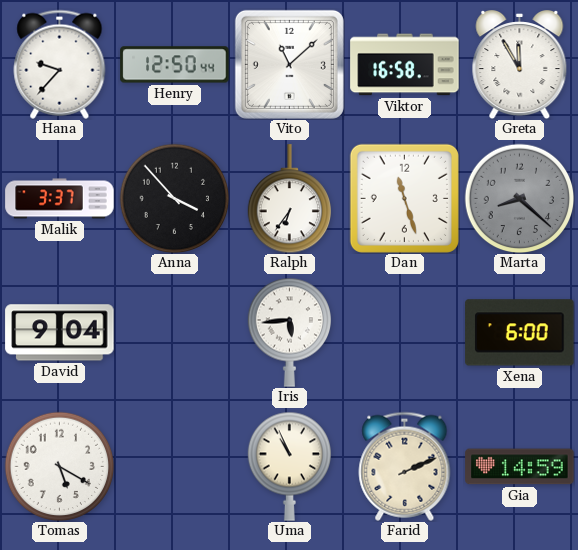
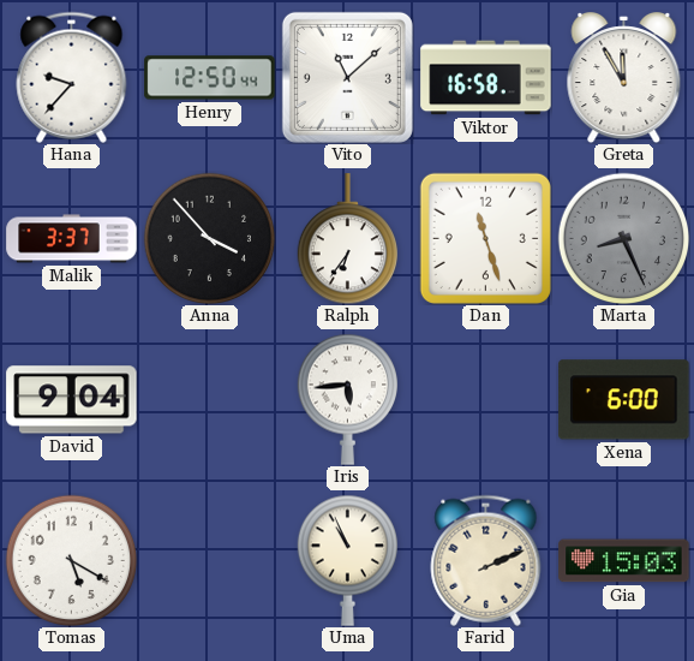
Marta: 8:22 -> 8:26
Gia: 14:59 -> 15:03
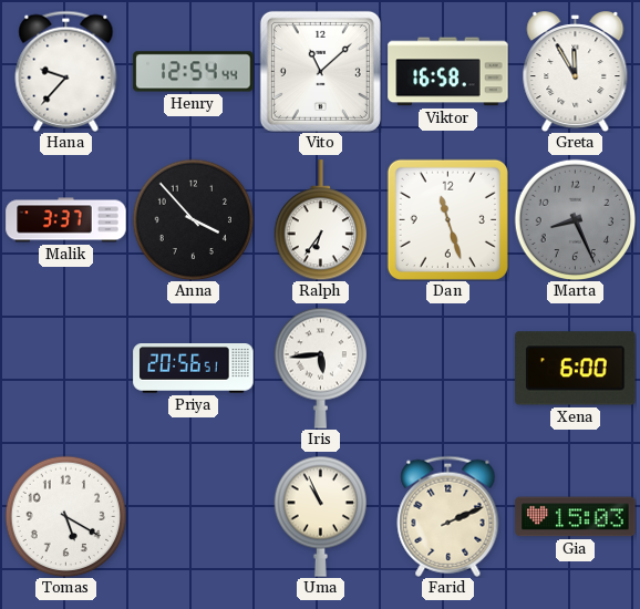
Henry: 12:50 -> 12:54
David: 9:04 -> none
Priya: none -> 20:56
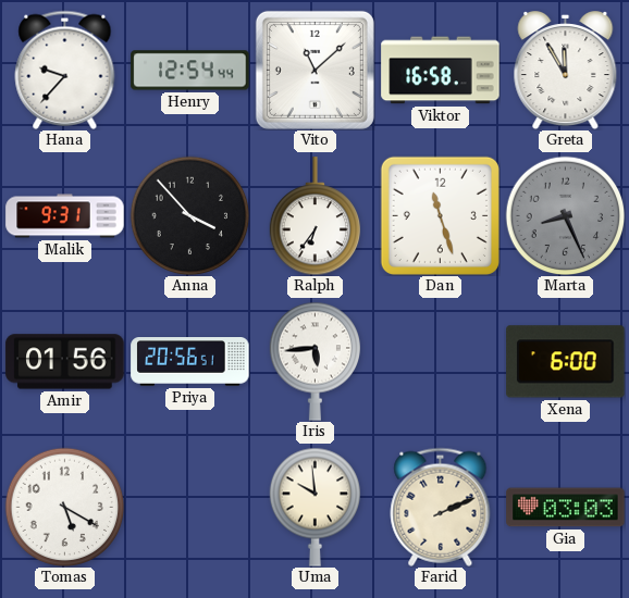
Malik: 3:37 -> 9:31
Amir: none -> 01:56
Uma: 10:56 -> 9:59
Gia: 15:03 -> 03:03
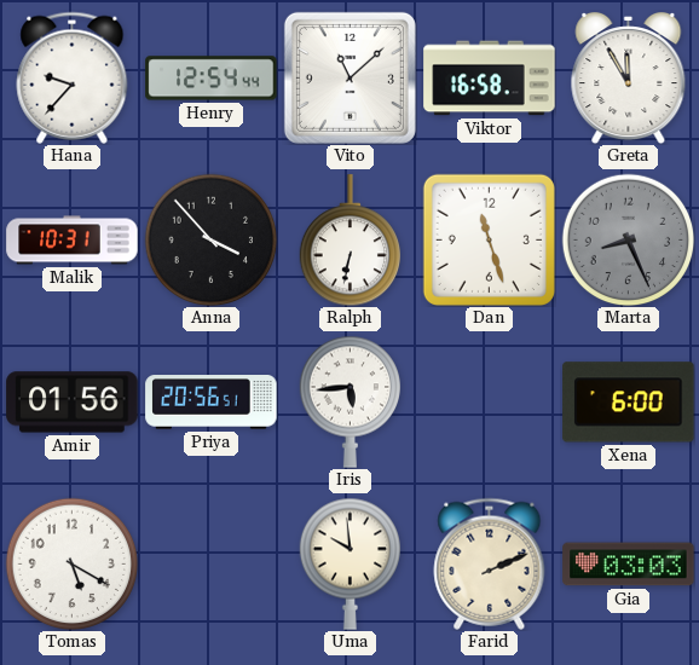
Malik: 9:31 -> 10:31
Ralph: 6:36 -> 6:32
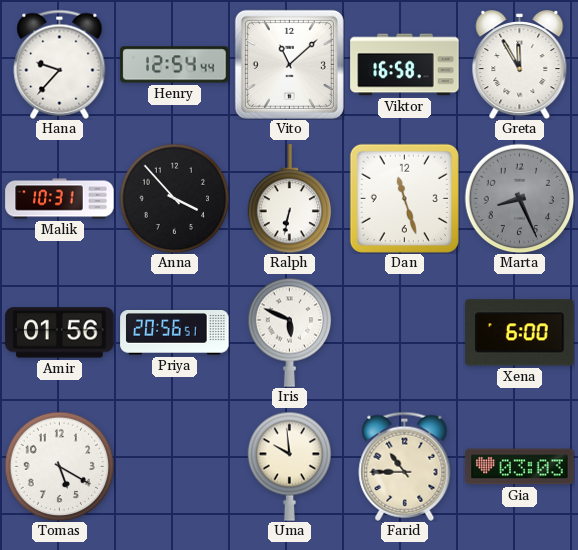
Iris: 5:44 -> 5:49
Farid: 2:11 -> 10:45
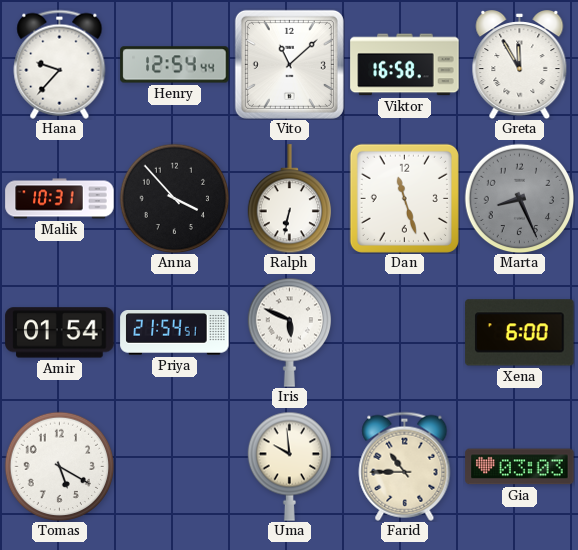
Amir: 01:56 -> 01:54
Priya: 20:56 -> 21:54
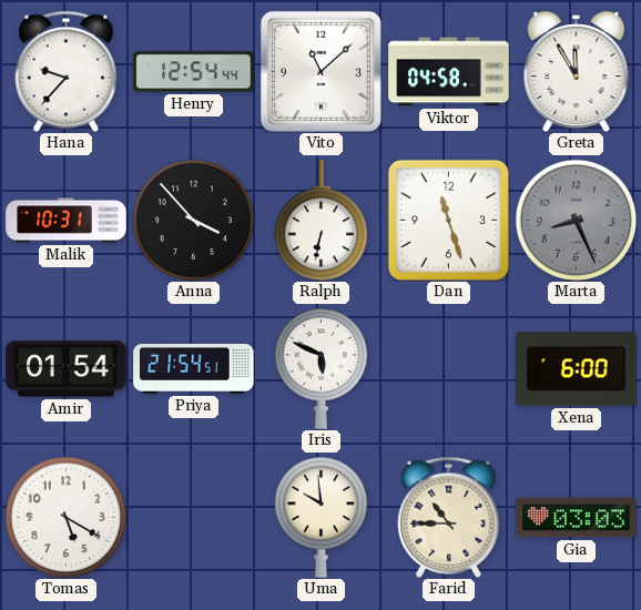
Viktor: 16:58 -> 04:58
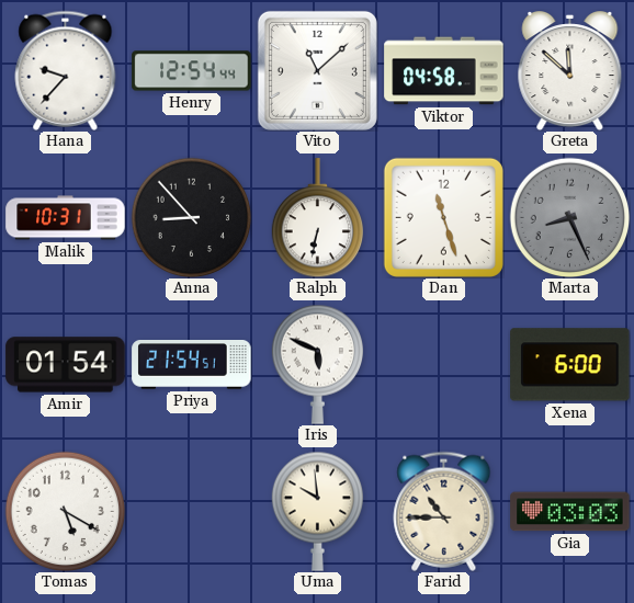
Greta: 11:55 -> 11:52
Anna: 3:53 -> 8:53
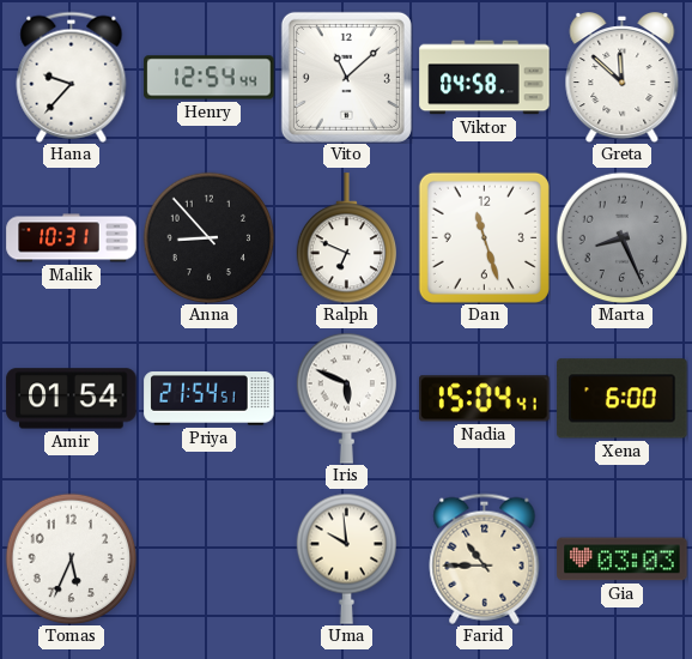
Ralph: 6:32 -> 6:49
Nadia: none -> 15:04
Tomas: 5:20 -> 5:34
